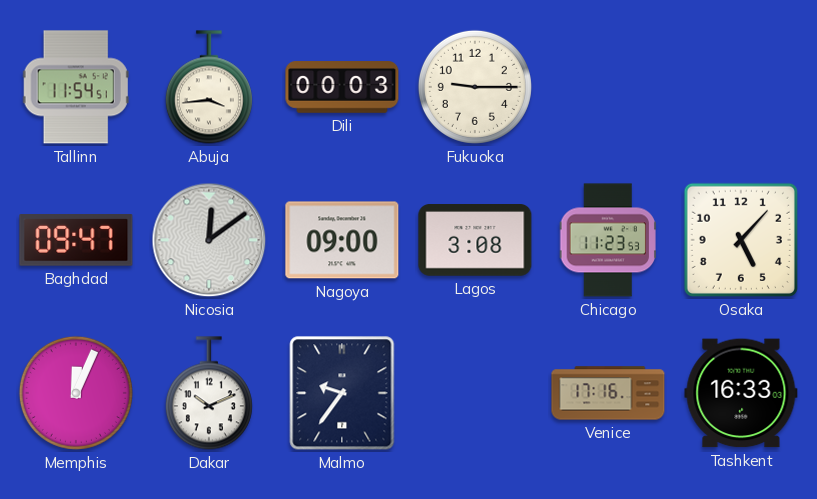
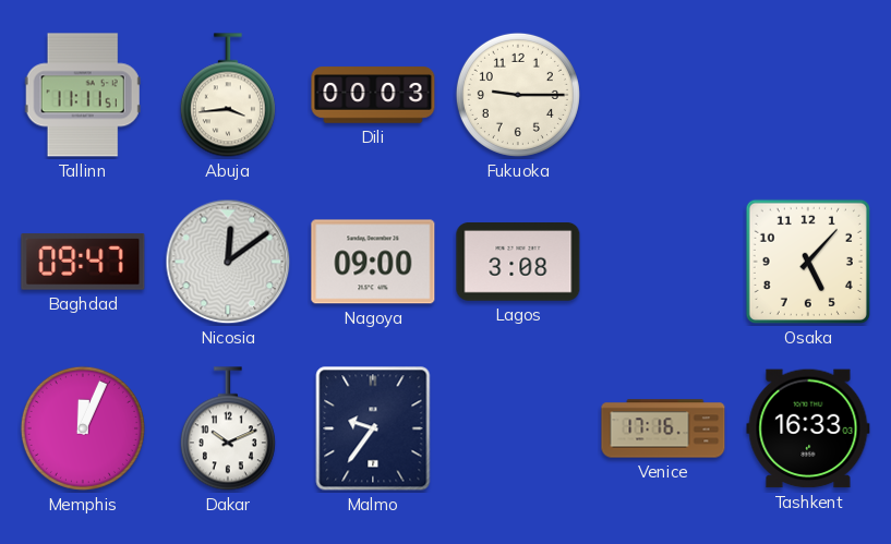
Tallinn: 11:54 -> 11:11
Chicago: 11:23 -> none
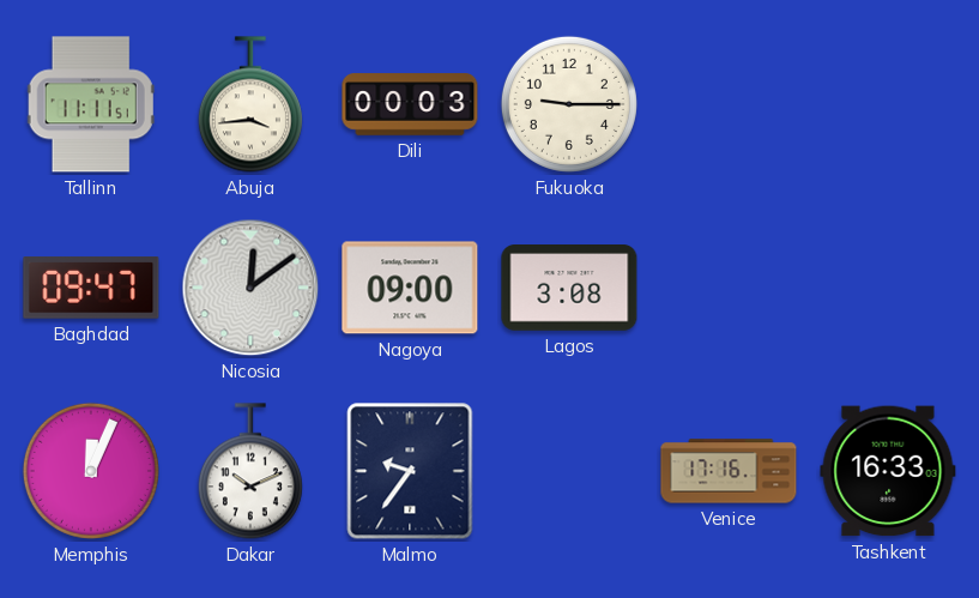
Osaka: 5:07 -> none
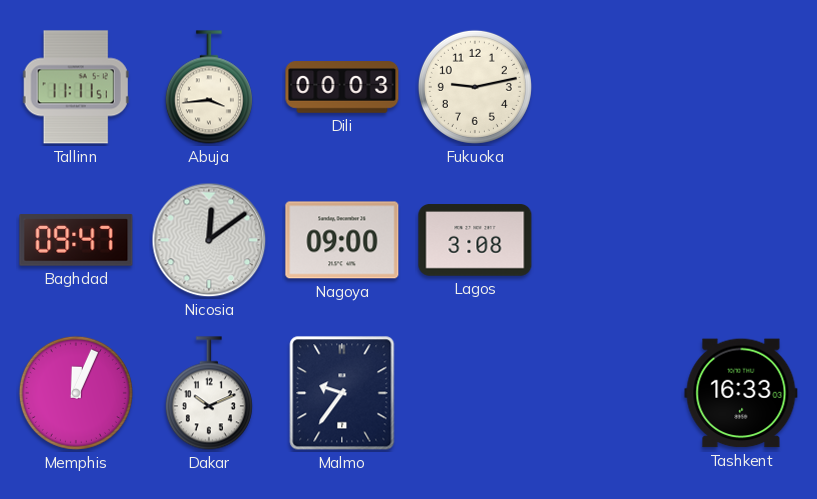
Fukuoka: 9:15 -> 9:13
Venice: 17:16 -> none
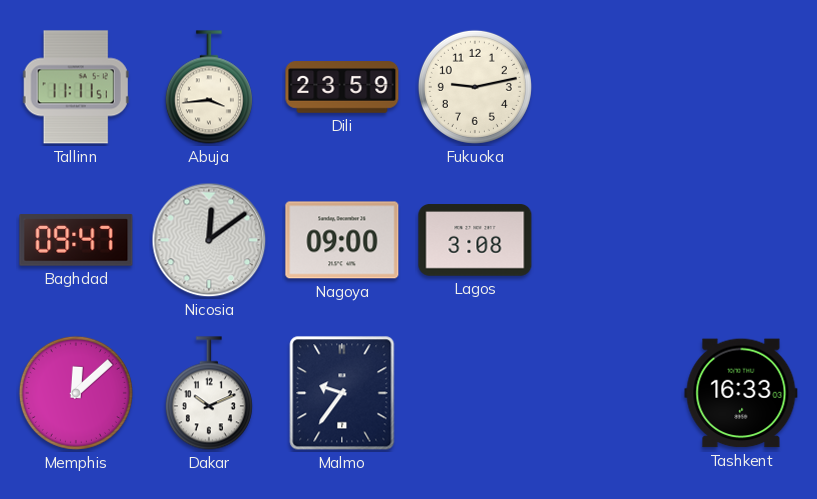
Dili: 00:03 -> 23:59
Memphis: 12:04 -> 12:08
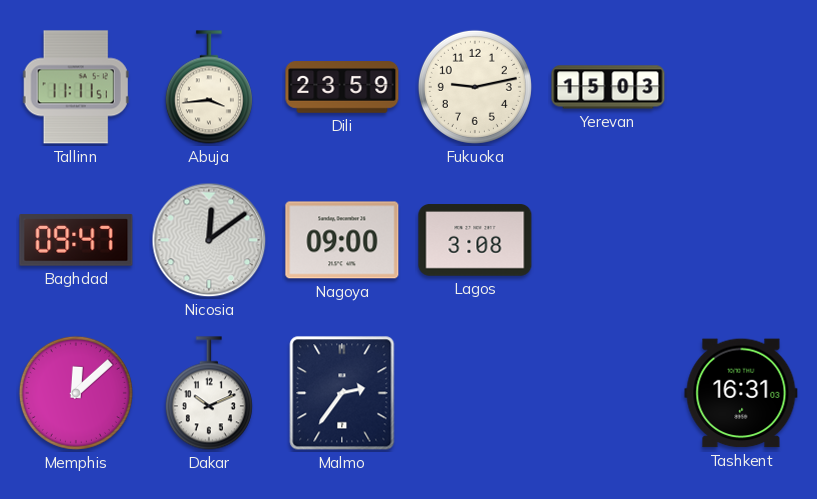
Yerevan: none -> 15:03
Malmo: 9:36 -> 2:36
Tashkent: 16:33 -> 16:31
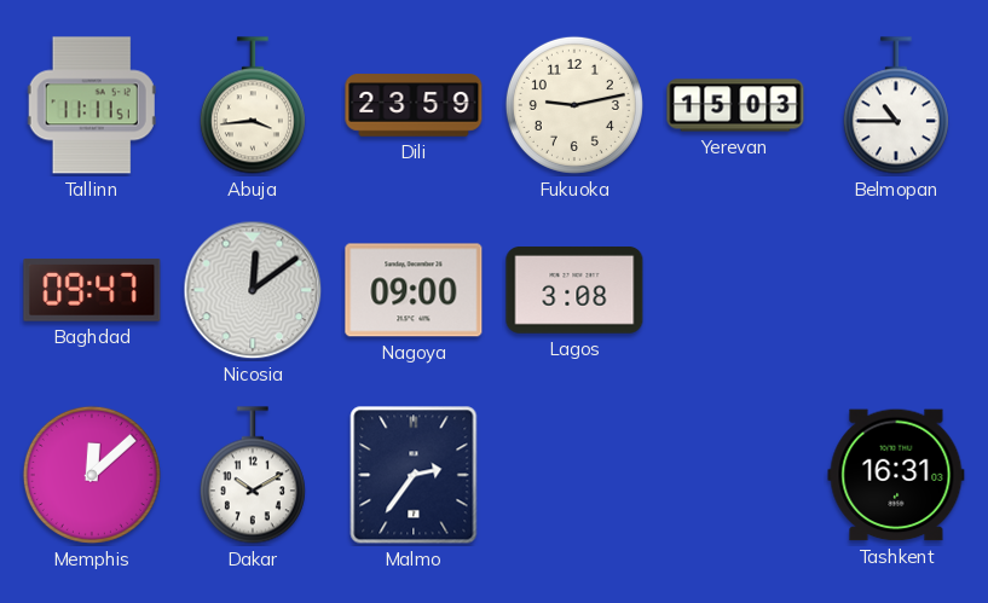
Belmopan: none -> 10:45
Dakar: 10:11 -> 10:10
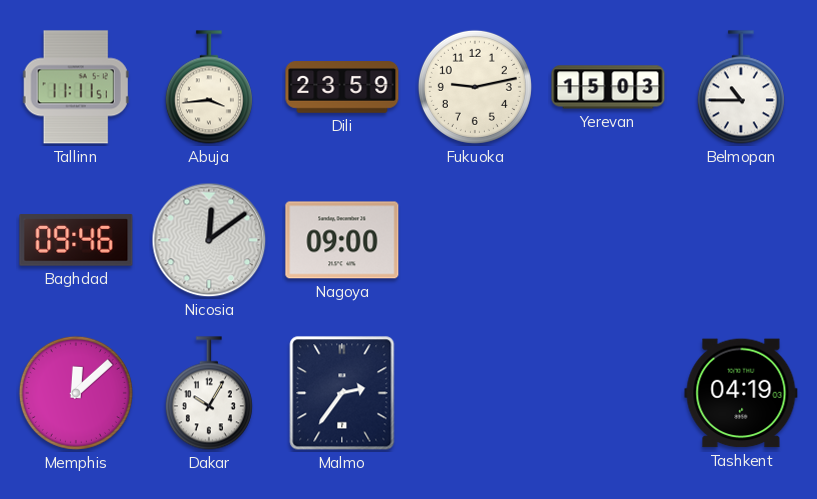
Baghdad: 09:47 -> 09:46
Lagos: 3:08 -> none
Dakar: 10:10 -> 10:05
Tashkent: 16:31 -> 04:19
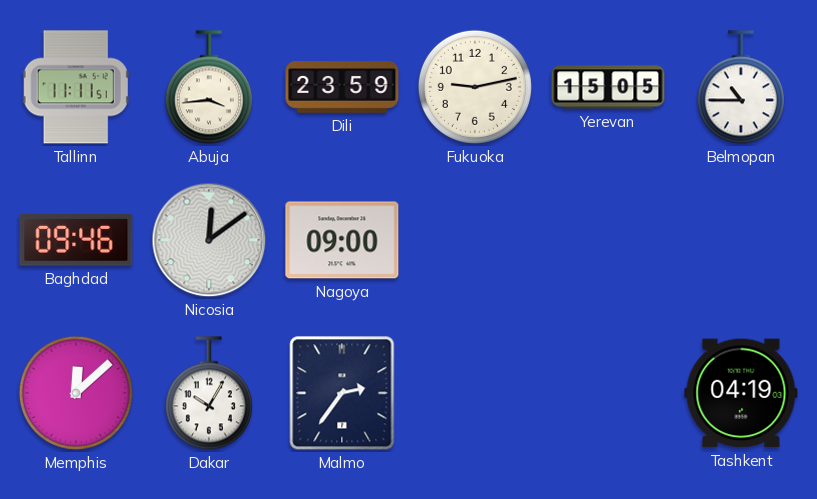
Yerevan: 15:03 -> 15:05
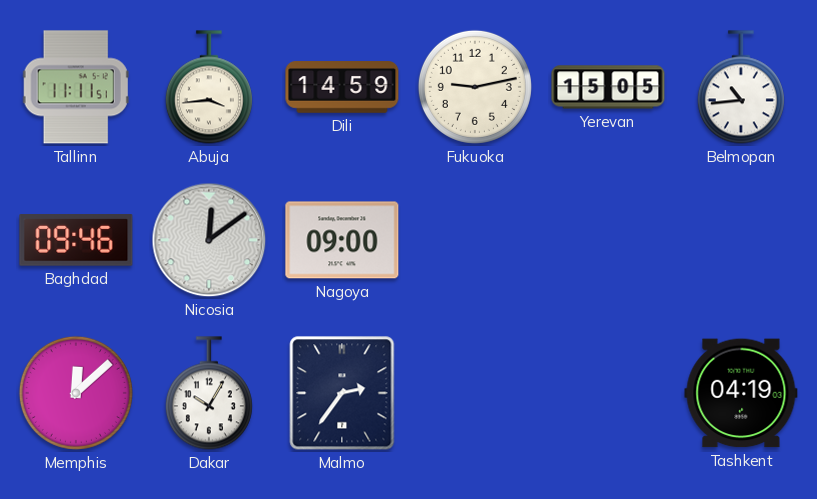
Dili: 23:59 -> 14:59
Belmopan: 10:45 -> 10:44
